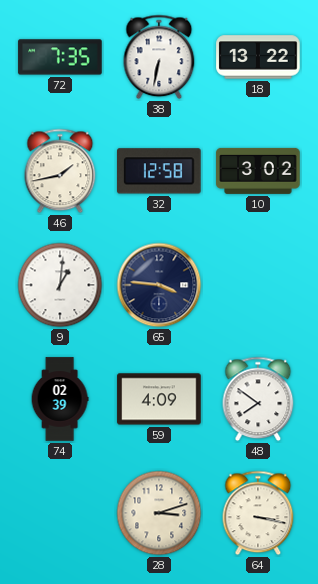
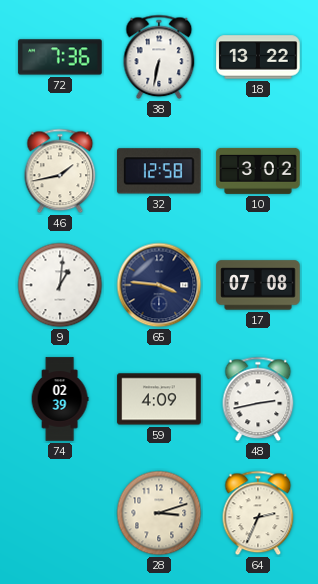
72: 7:35 -> 7:36
17: none -> 07:08
48: 7:51 -> 2:43
64: 3:17 -> 2:34
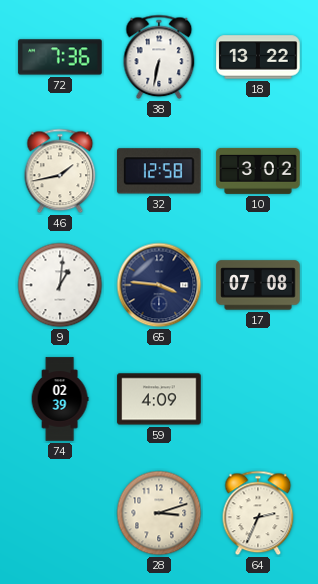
48: 2:43 -> none
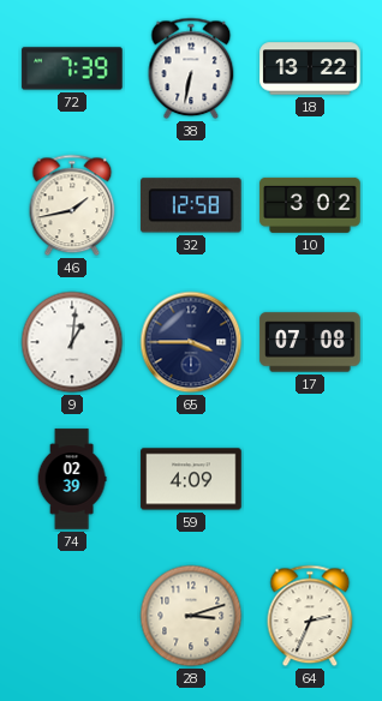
72: 7:36 -> 7:39
65: 3:46 -> 3:45
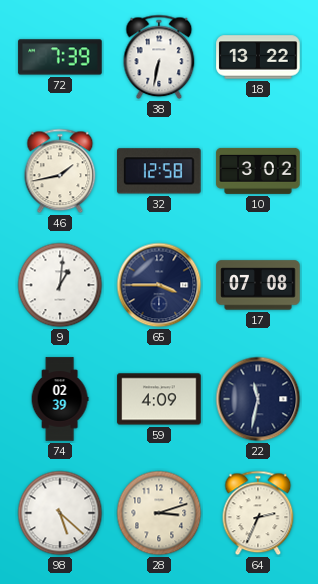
22: none -> 11:32
98: none -> 5:22
